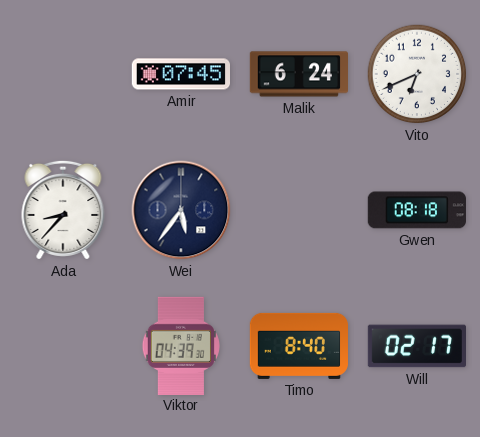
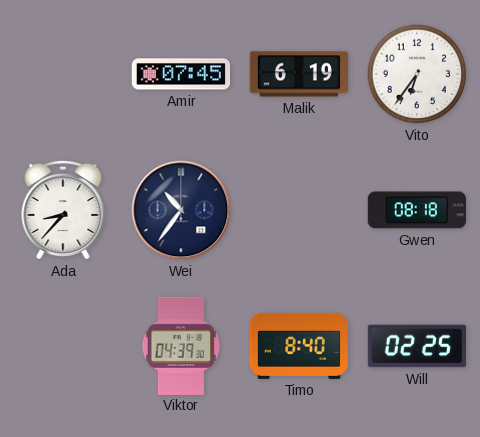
Malik: 6:24 -> 6:19
Vito: 6:41 -> 6:36
Wei: 5:36 -> 10:36
Will: 02:17 -> 02:25
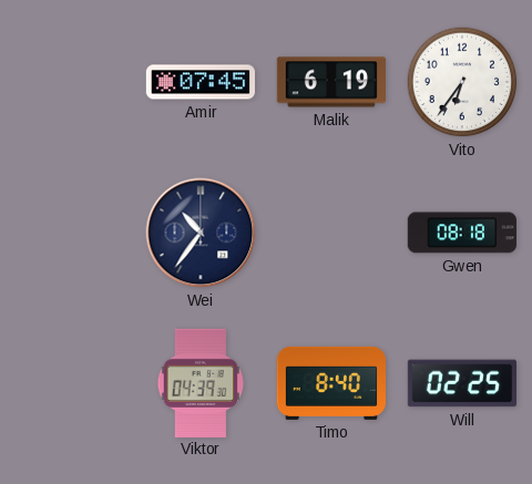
Ada: 8:37 -> none
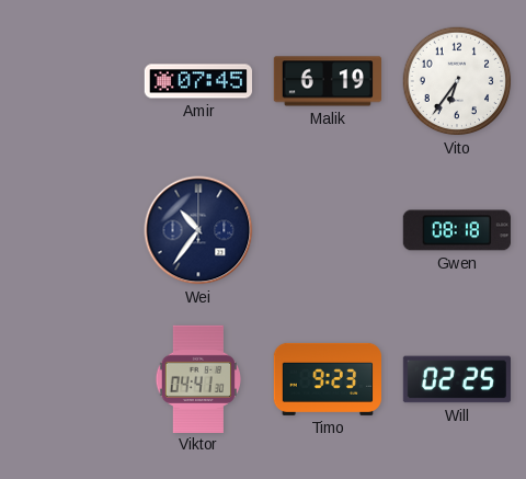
Viktor: 04:39 -> 04:41
Timo: 8:40 -> 9:23
